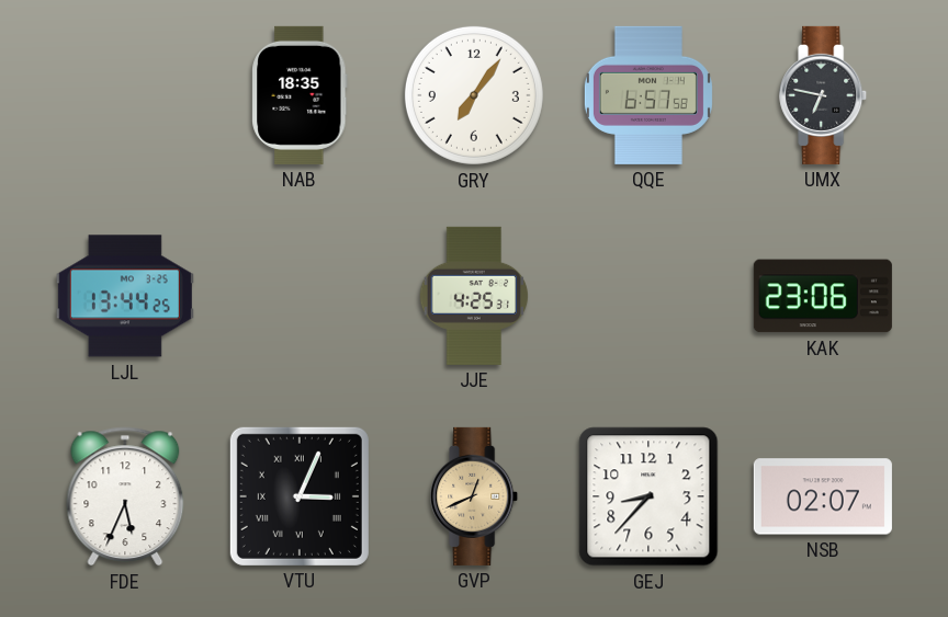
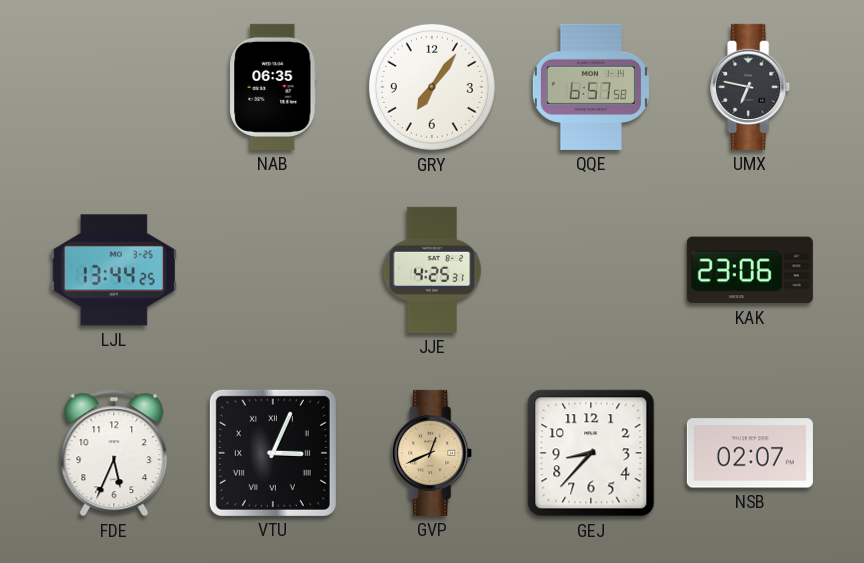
NAB: 18:35 -> 06:35
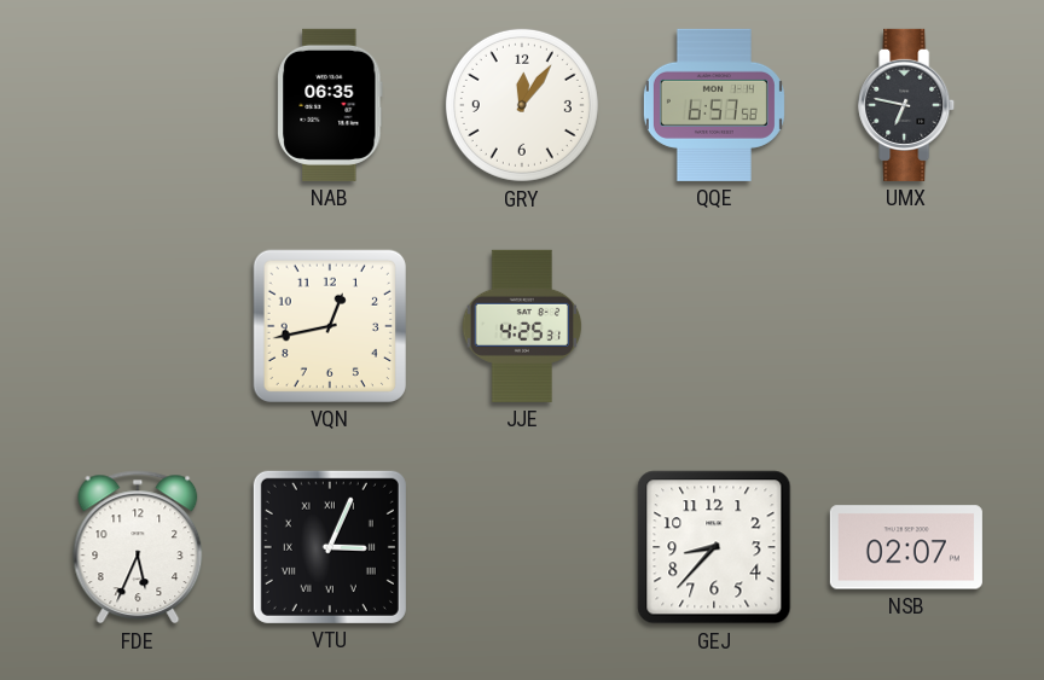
GRY: 7:06 -> 12:06
LJL: 13:44 -> none
VQN: none -> 12:43
KAK: 23:06 -> none
GVP: 12:41 -> none
